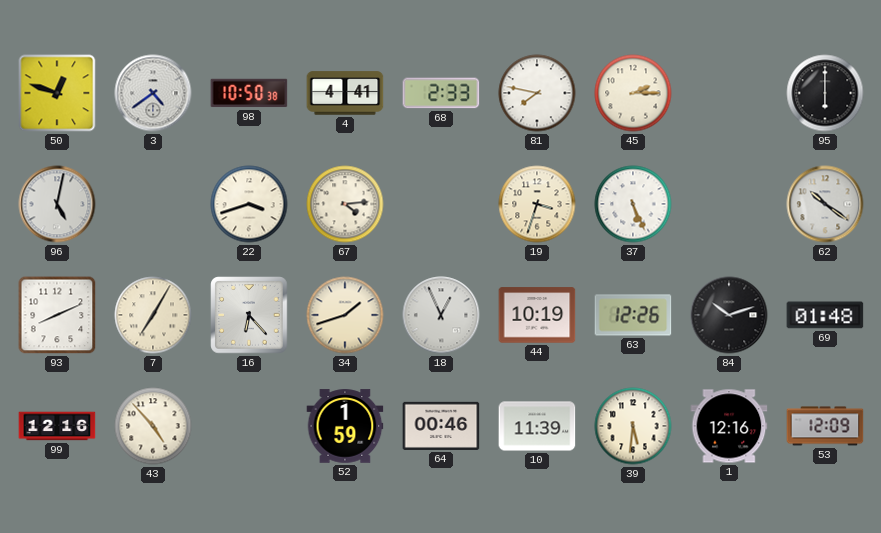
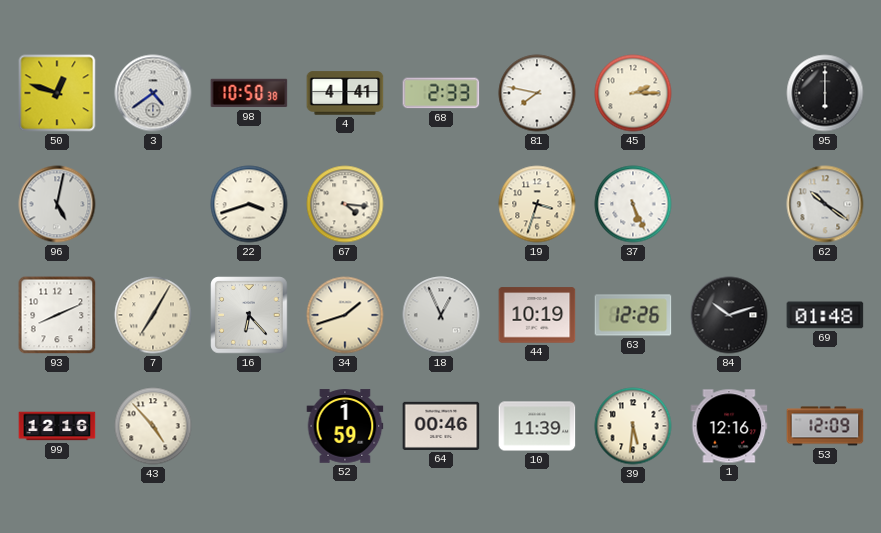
67: 4:14 -> 4:16
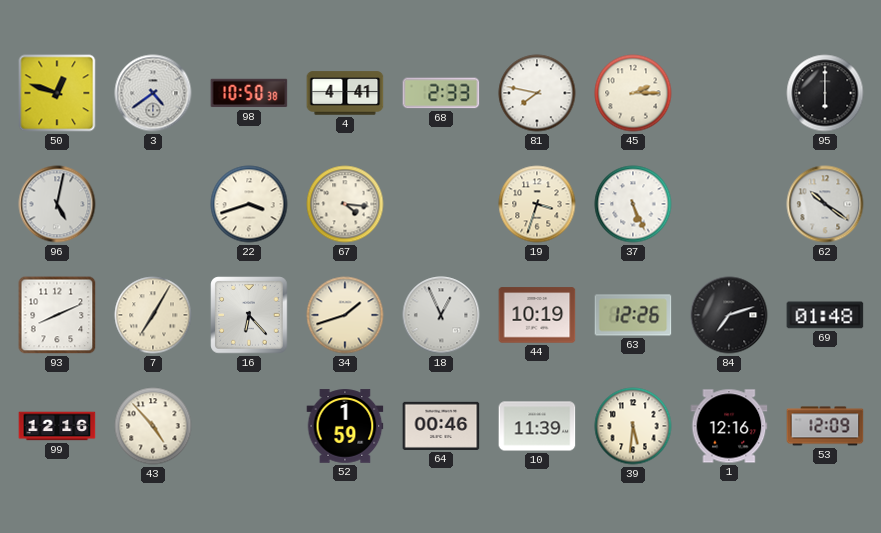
84: 10:12 -> 7:12
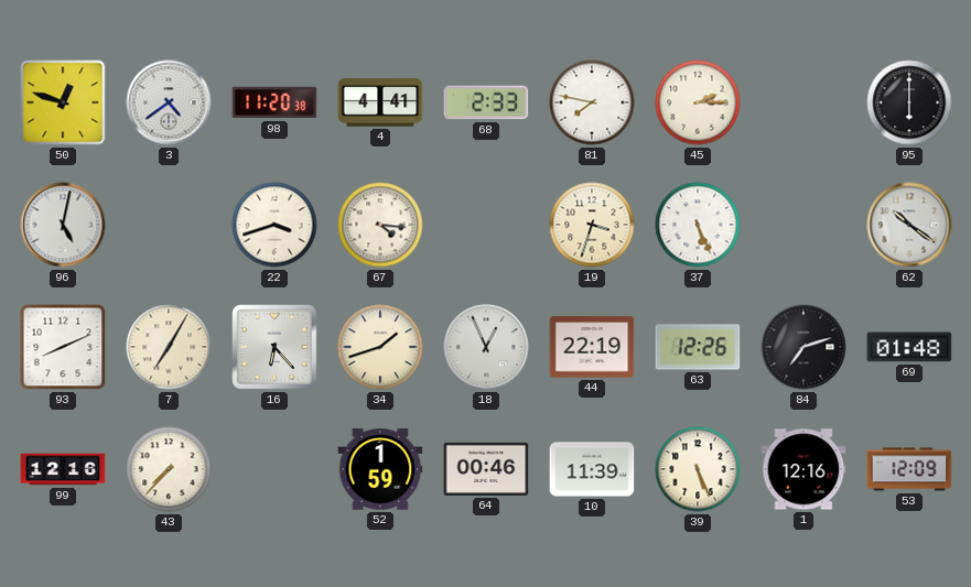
98: 10:50 -> 11:20
44: 10:19 -> 22:19
43: 4:53 -> 7:37
39: 5:31 -> 5:26
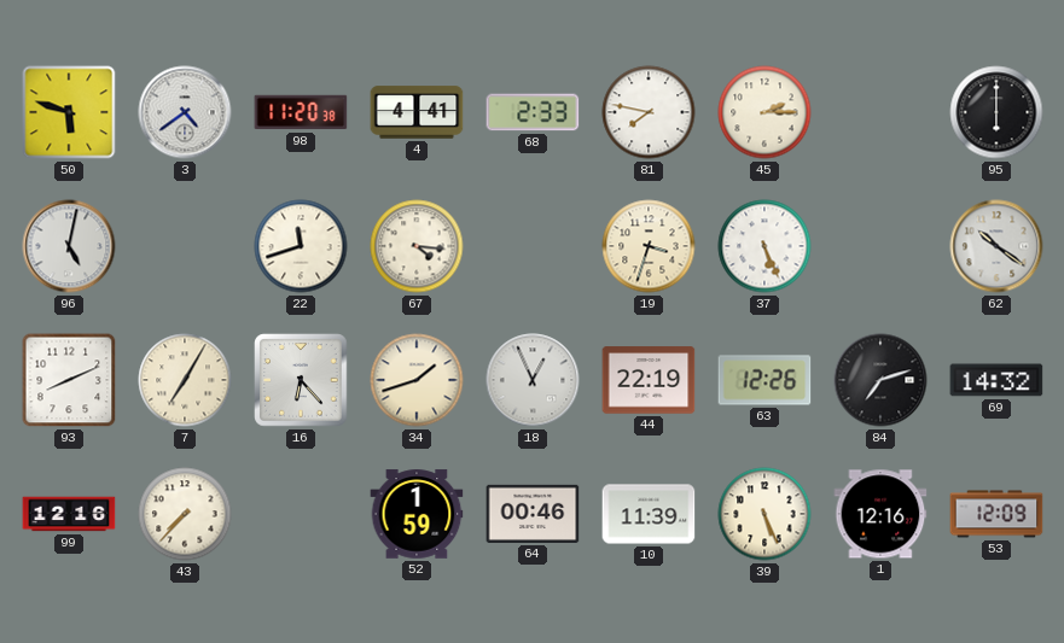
50: 12:48 -> 5:48
22: 3:42 -> 11:42
69: 01:48 -> 14:32
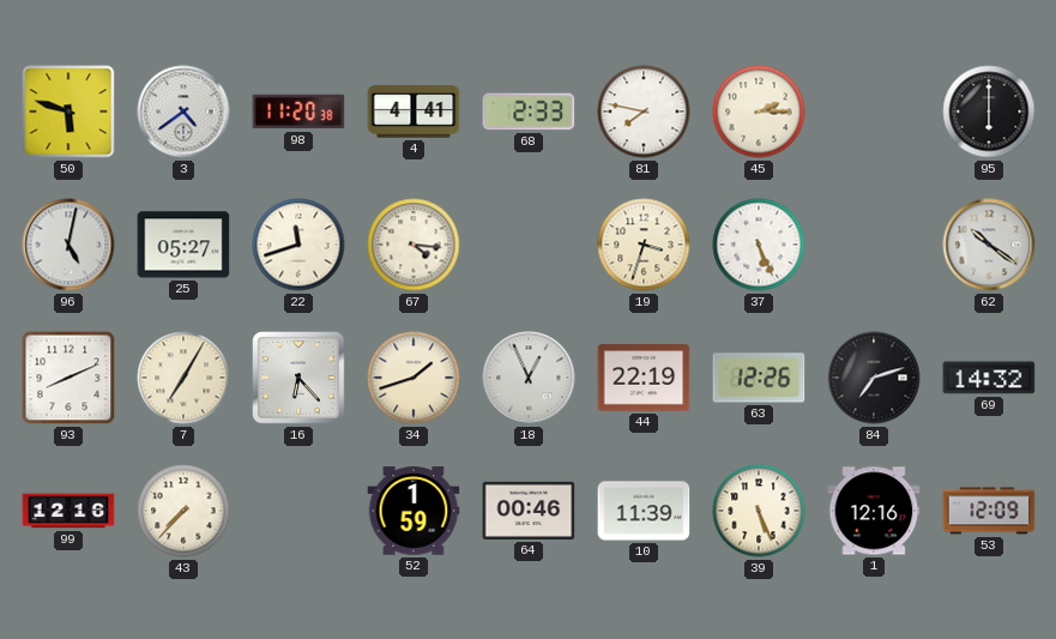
25: none -> 05:27
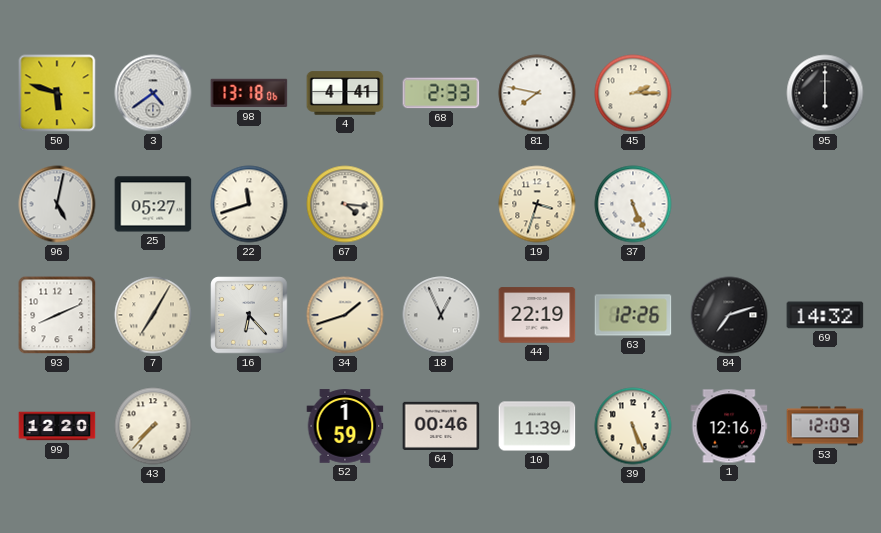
98: 11:20 -> 13:18
62: 10:21 -> none
99: 12:16 -> 12:20
